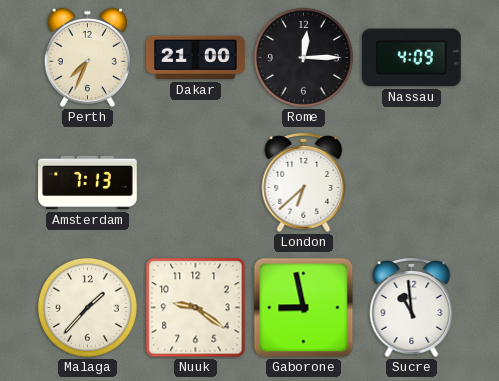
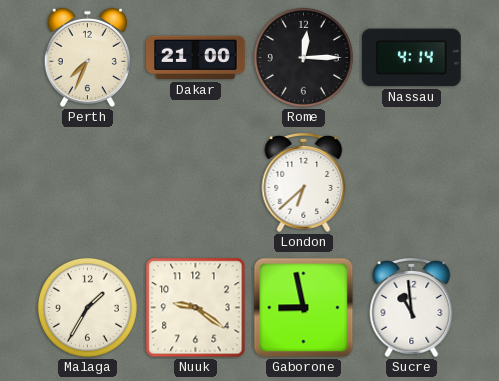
Nassau: 4:09 -> 4:14
Amsterdam: 7:13 -> none
Malaga: 1:37 -> 1:35
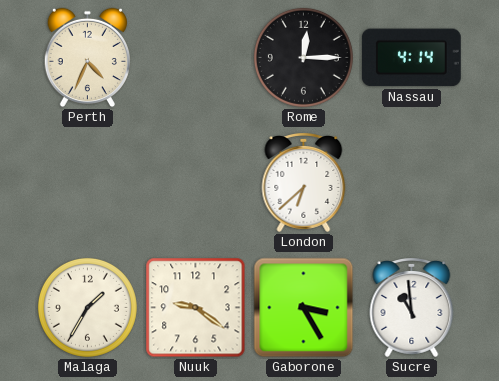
Perth: 7:34 -> 4:34
Dakar: 21:00 -> none
Gaborone: 8:58 -> 3:25
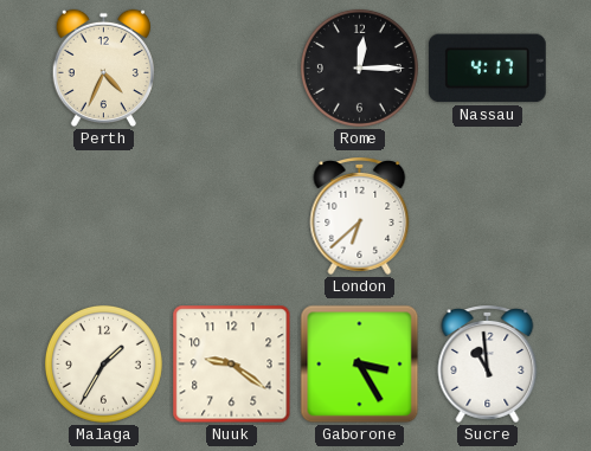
Nassau: 4:14 -> 4:17
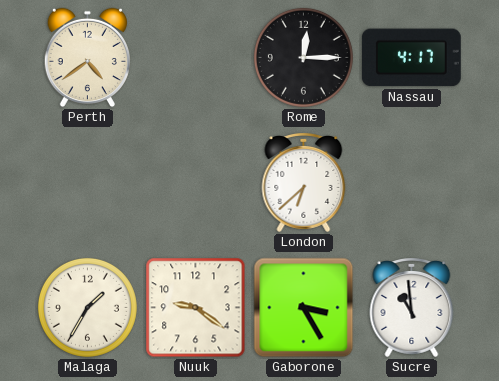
Perth: 4:34 -> 4:39
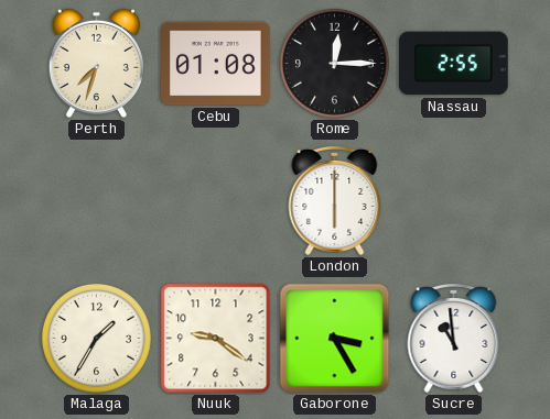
Perth: 4:39 -> 7:33
Cebu: none -> 01:08
Nassau: 4:17 -> 2:55
London: 6:38 -> 6:00
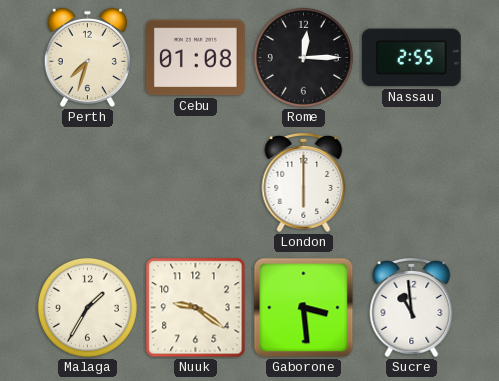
Gaborone: 3:25 -> 3:29
